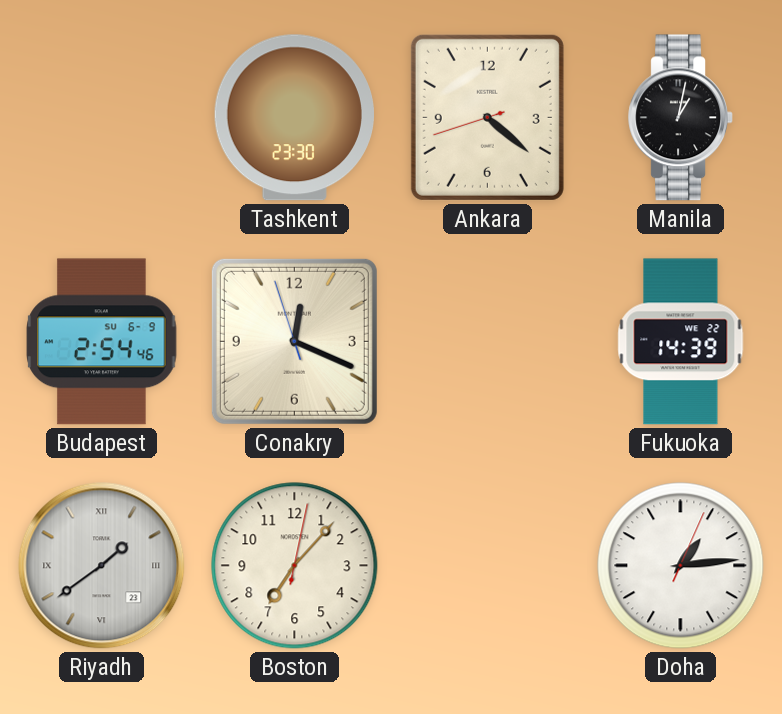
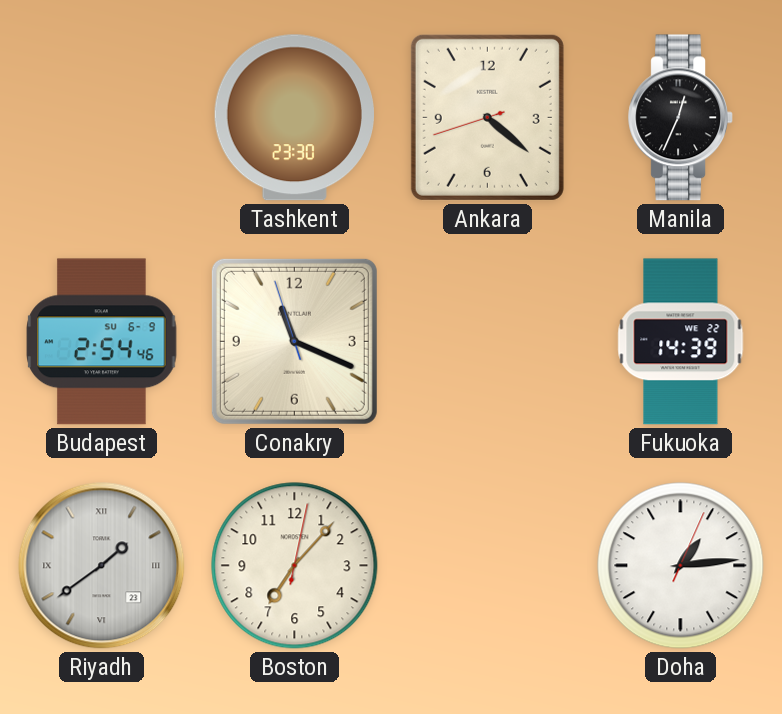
Manila: 1:02 -> 12:34
Conakry: 12:18 -> 11:18
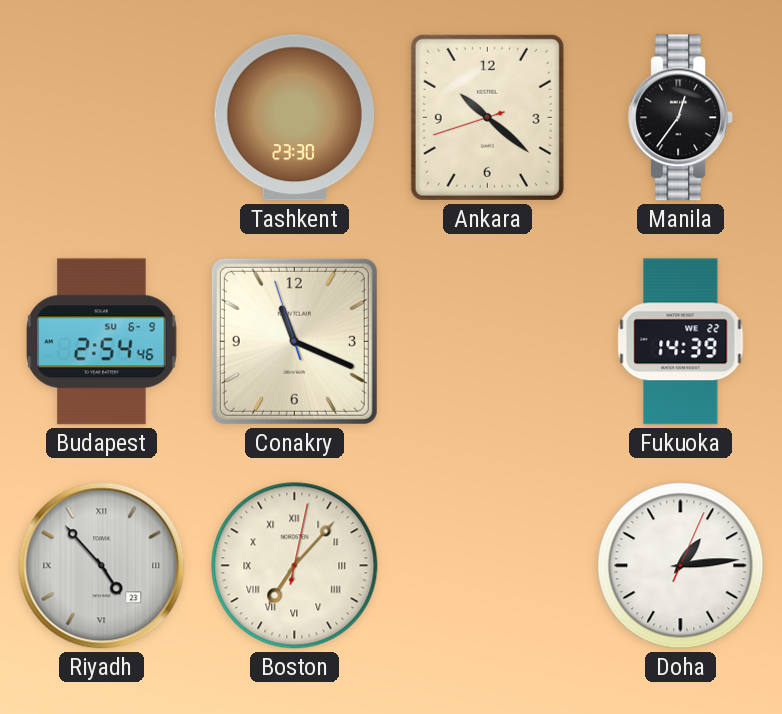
Ankara: 4:21 -> 10:21
Manila: 12:34 -> 12:36
Riyadh: 1:39 -> 4:53
Boston numerals: Arabic -> Roman
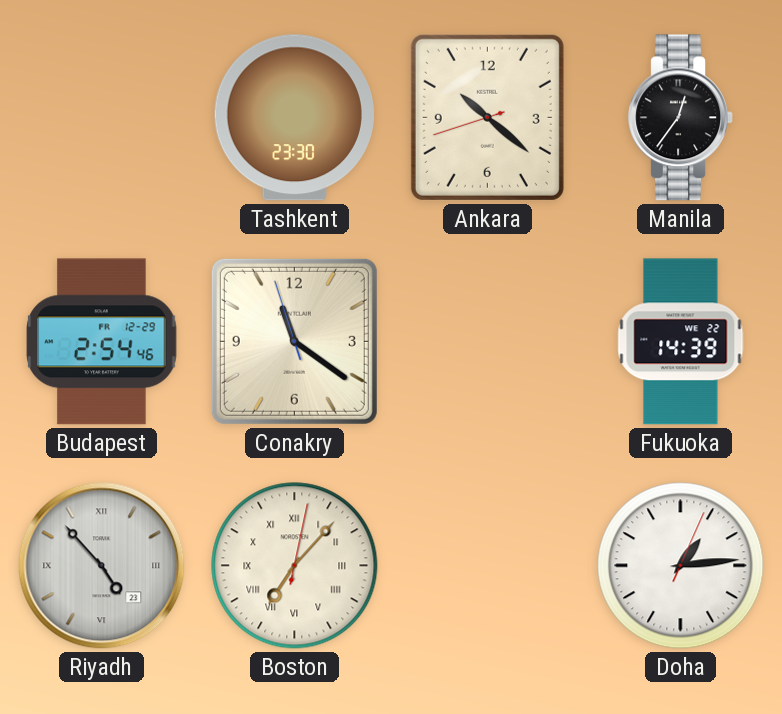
Budapest date: SU 6-9 -> FR 12-29
Conakry: 11:18 -> 11:20
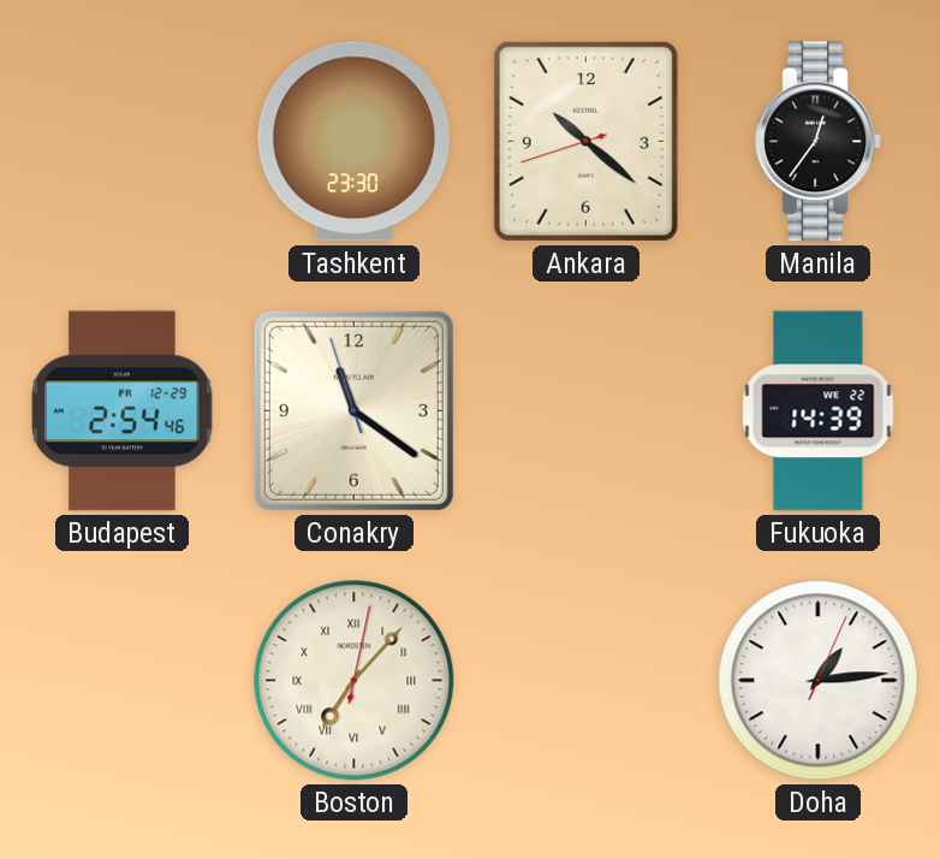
Riyadh: 4:53 -> none
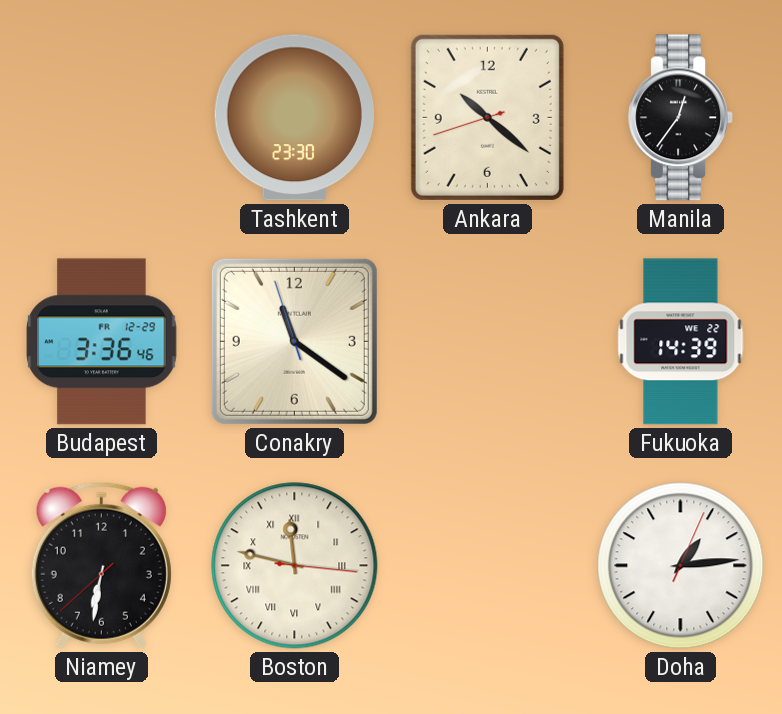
Budapest: 2:54 -> 3:36
Niamey: none -> 6:31
Boston: 7:07 -> 11:47
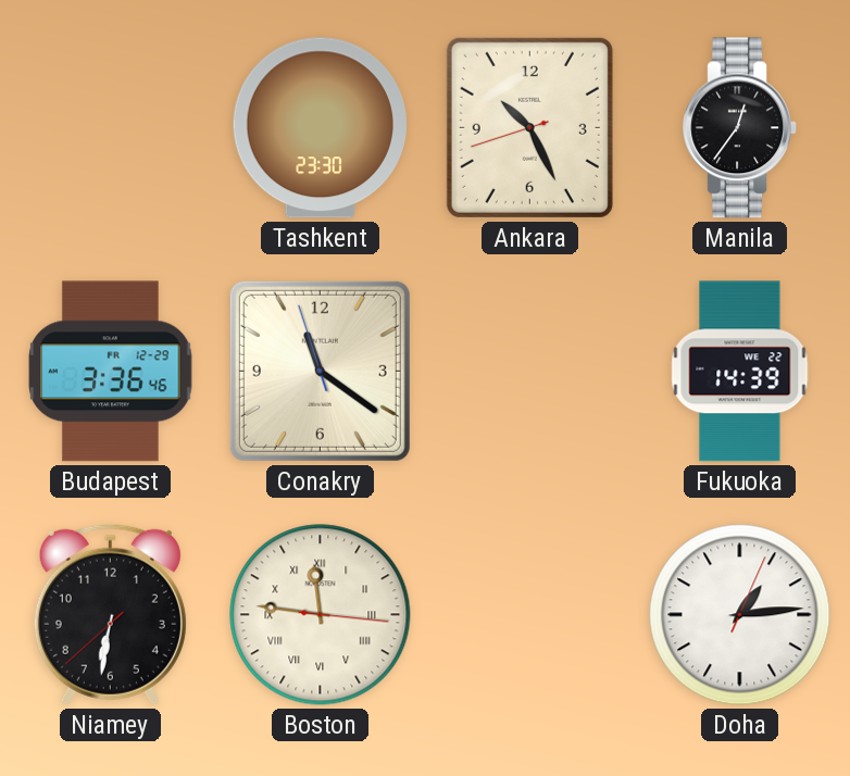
Ankara: 10:21 -> 10:25
Boston: 11:47 -> 11:46
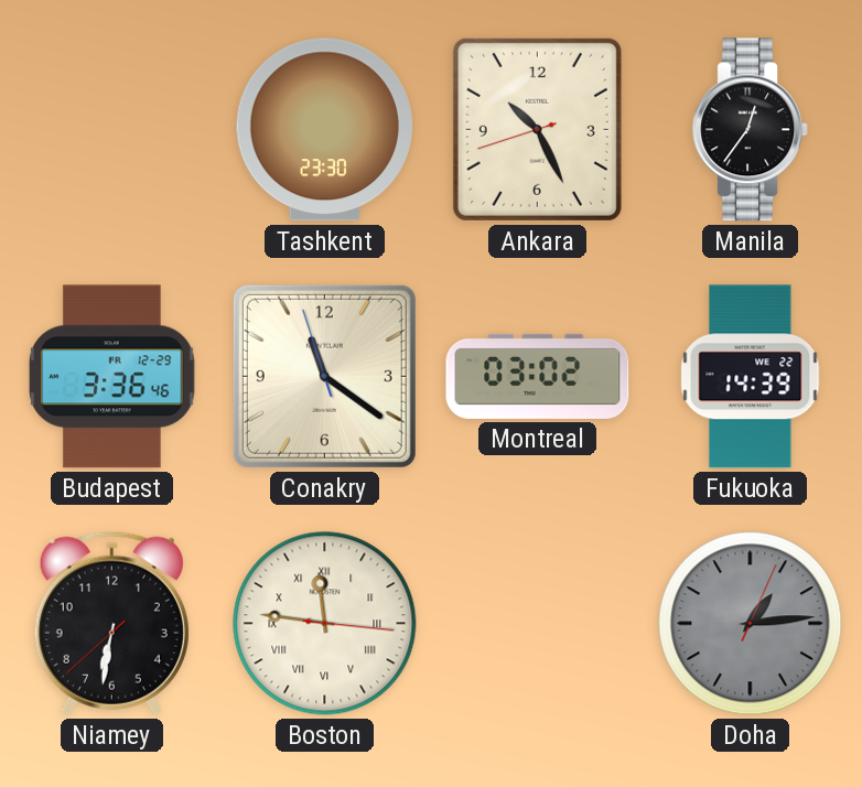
Montreal: none -> 03:02
Doha dial: white -> grey
